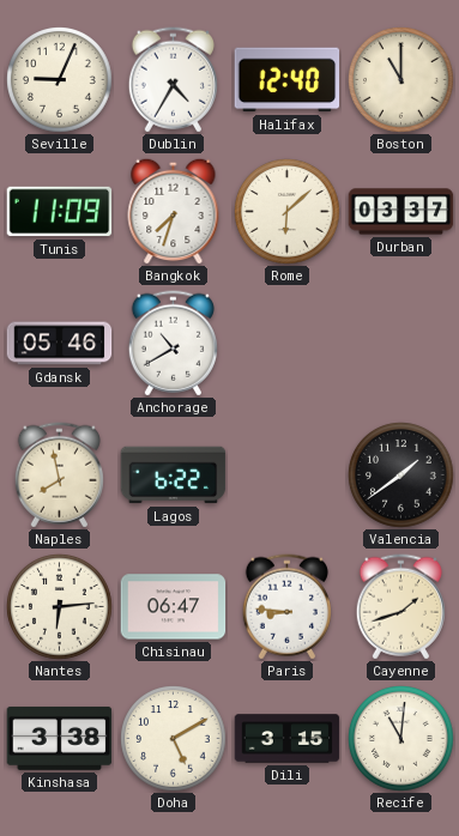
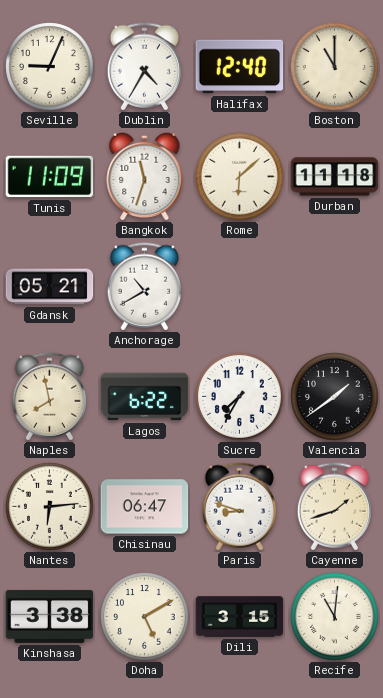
Bangkok: 7:33 -> 11:33
Durban: 03:37 -> 11:18
Gdansk: 05:46 -> 05:21
Sucre: none -> 7:35
Paris: 8:46 -> 8:48
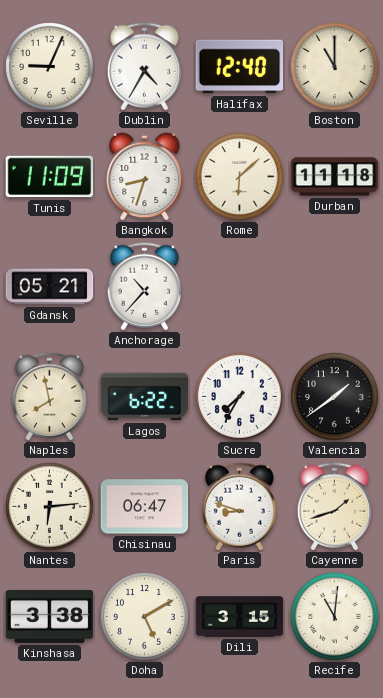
Bangkok: 11:33 -> 8:33
Anchorage: 10:40 -> 10:37
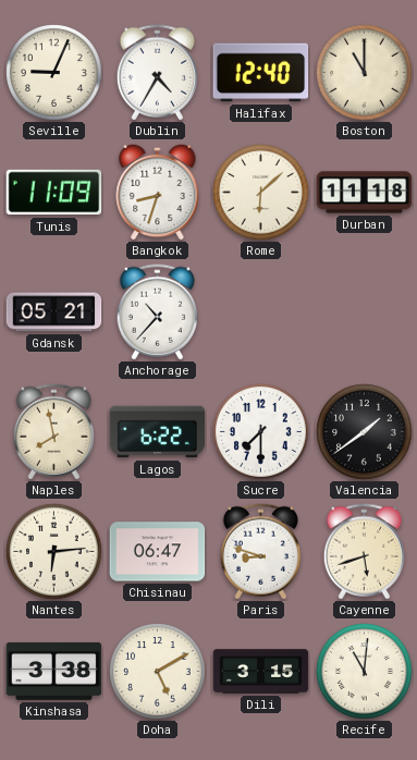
Sucre: 7:35 -> 7:30
Cayenne: 1:42 -> 5:42
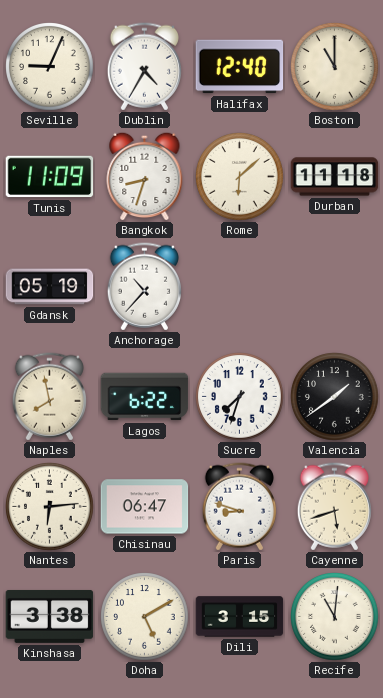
Gdansk: 05:21 -> 05:19
Sucre: 7:30 -> 7:33
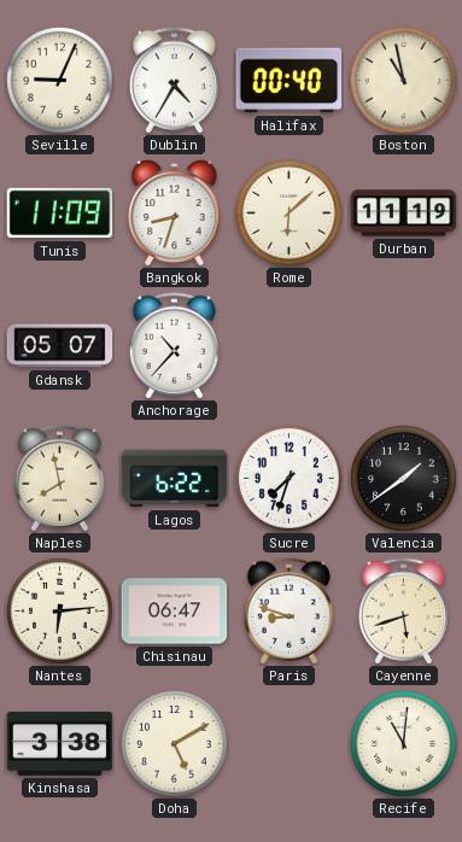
Halifax: 12:40 -> 00:40
Boston: 11:00 -> 10:58
Durban: 11:18 -> 11:19
Gdansk: 05:19 -> 05:07
Dili: 3:15 -> none
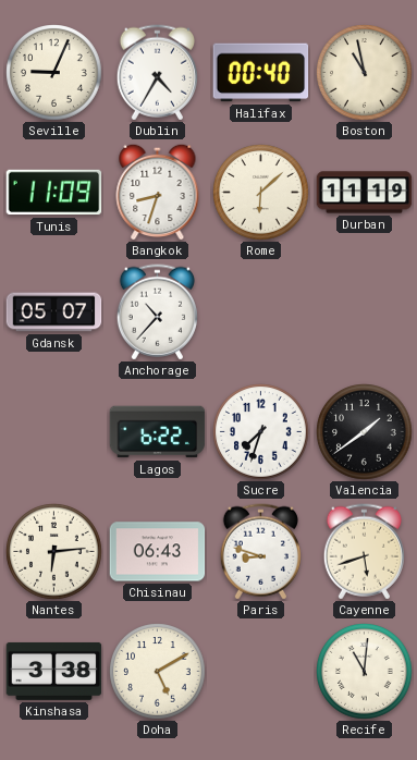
Naples: 7:58 -> none
Chisinau: 06:47 -> 06:43
